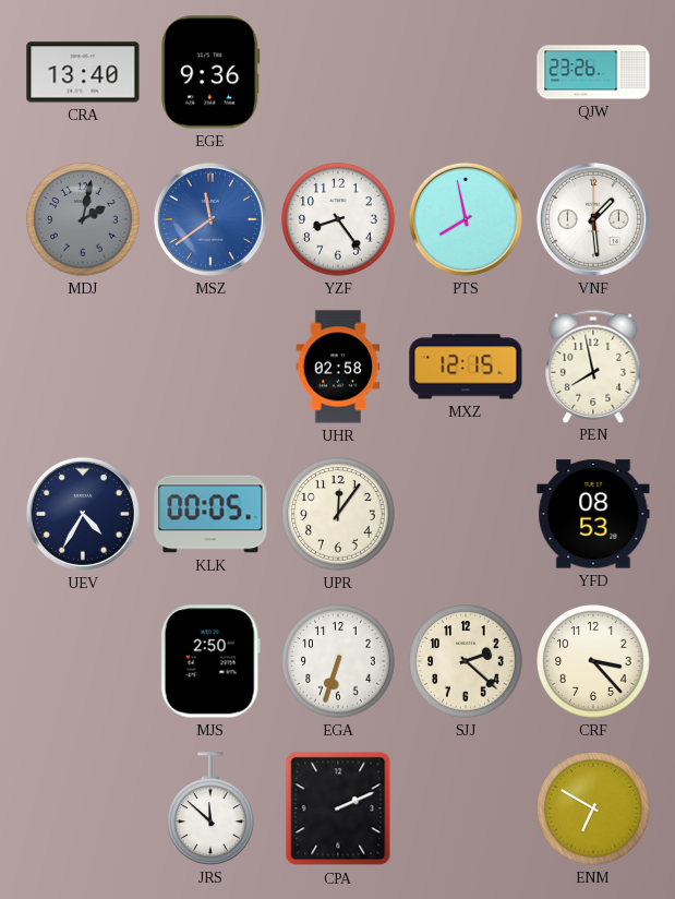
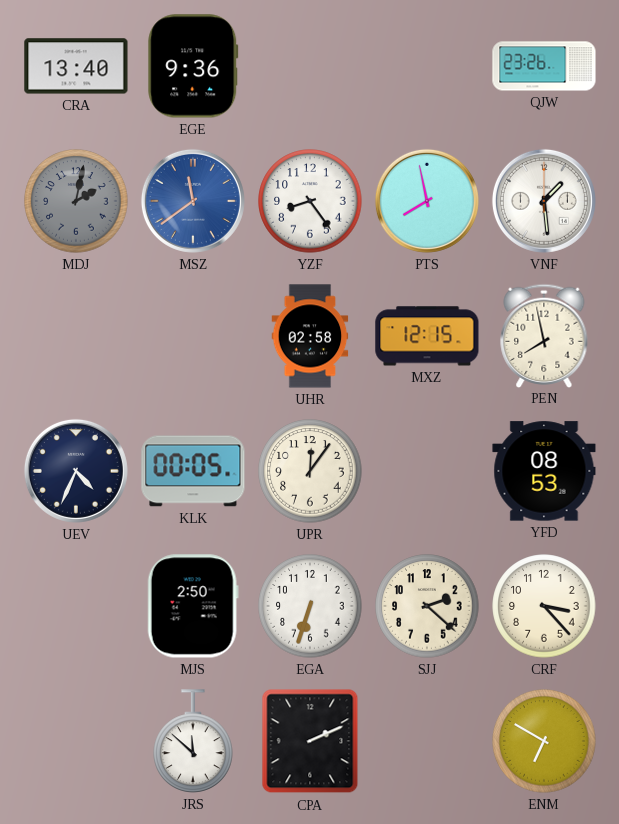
UEV: 4:35 -> 4:34
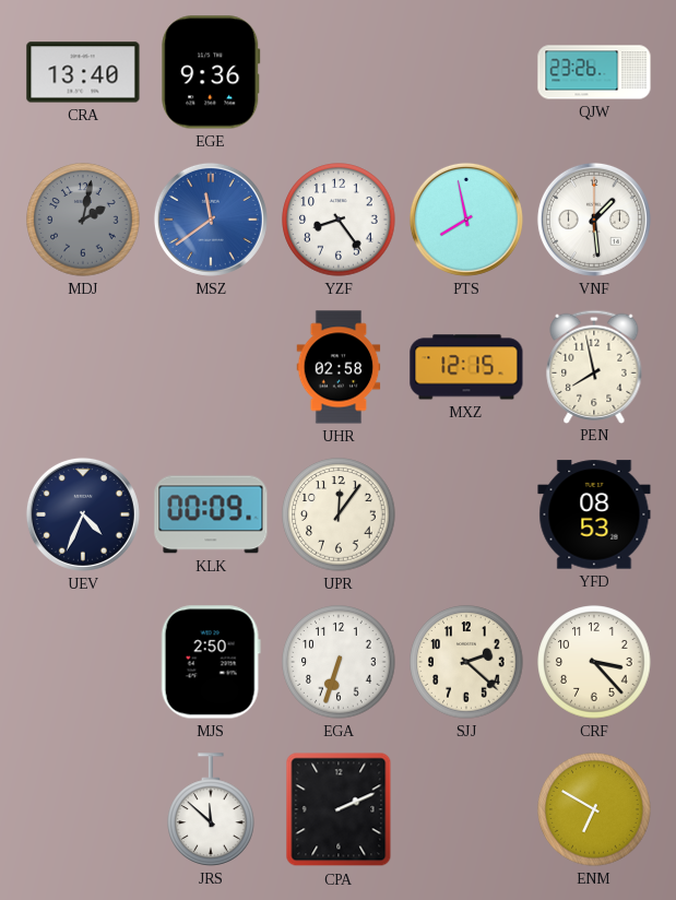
KLK: 00:05 -> 00:09
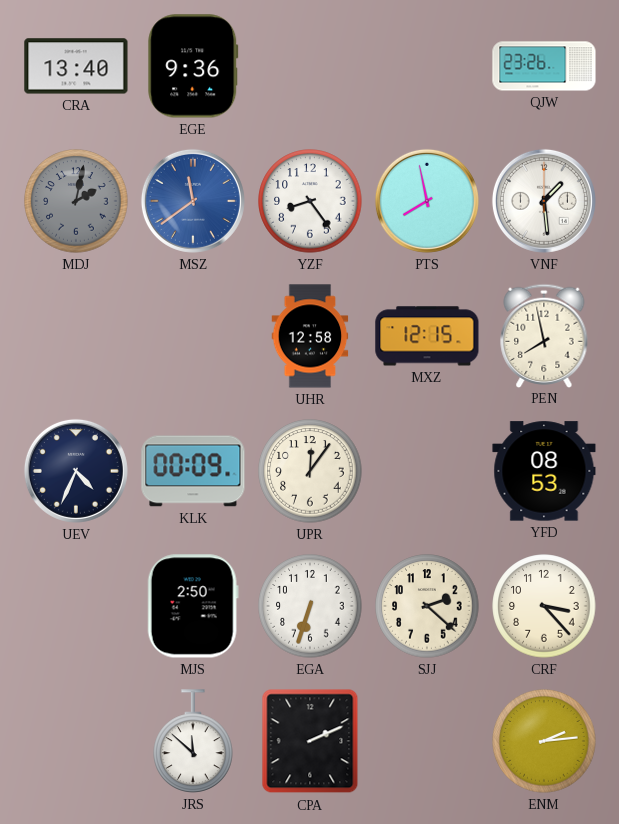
UHR: 02:58 -> 12:58
ENM: 6:50 -> 2:14
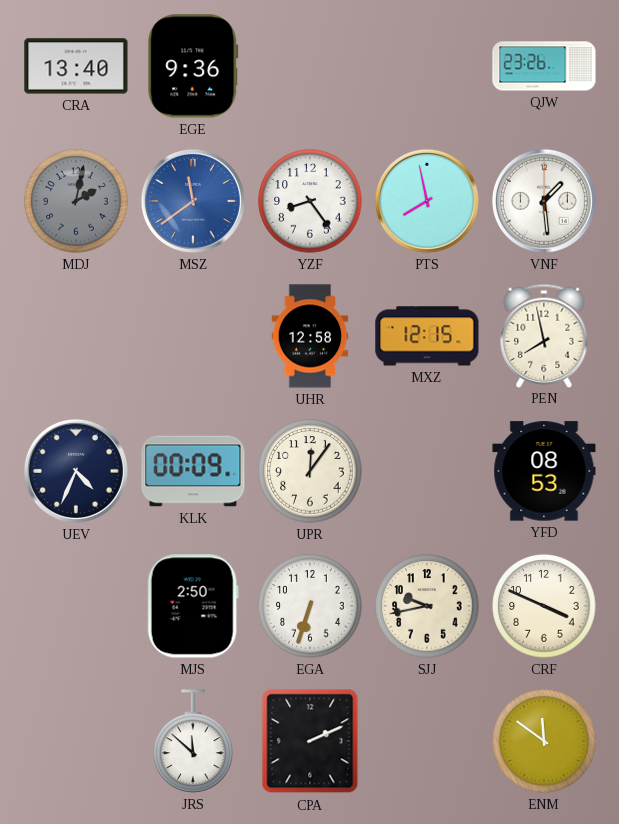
SJJ: 2:22 -> 9:43
CRF: 3:23 -> 3:49
ENM: 2:14 -> 11:51
